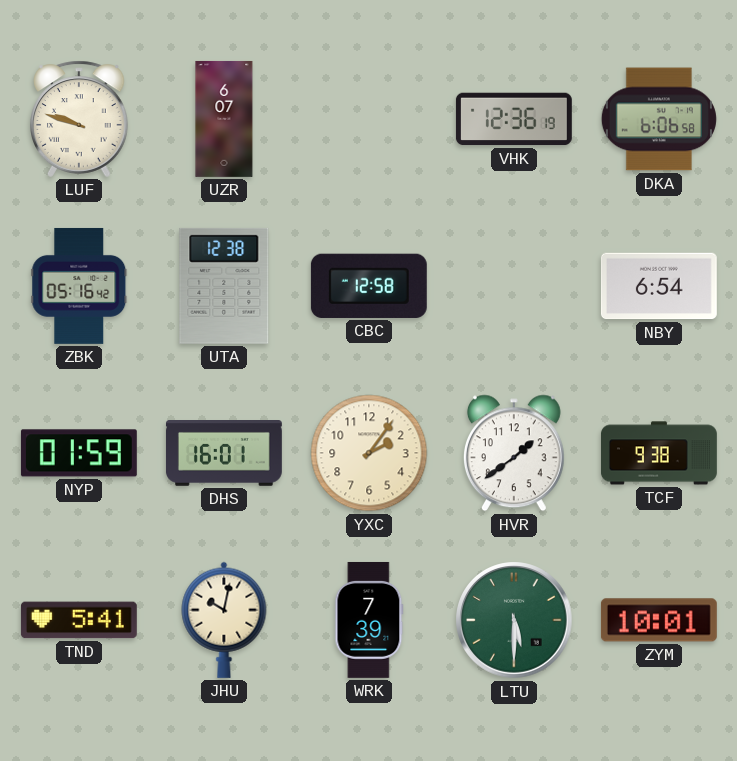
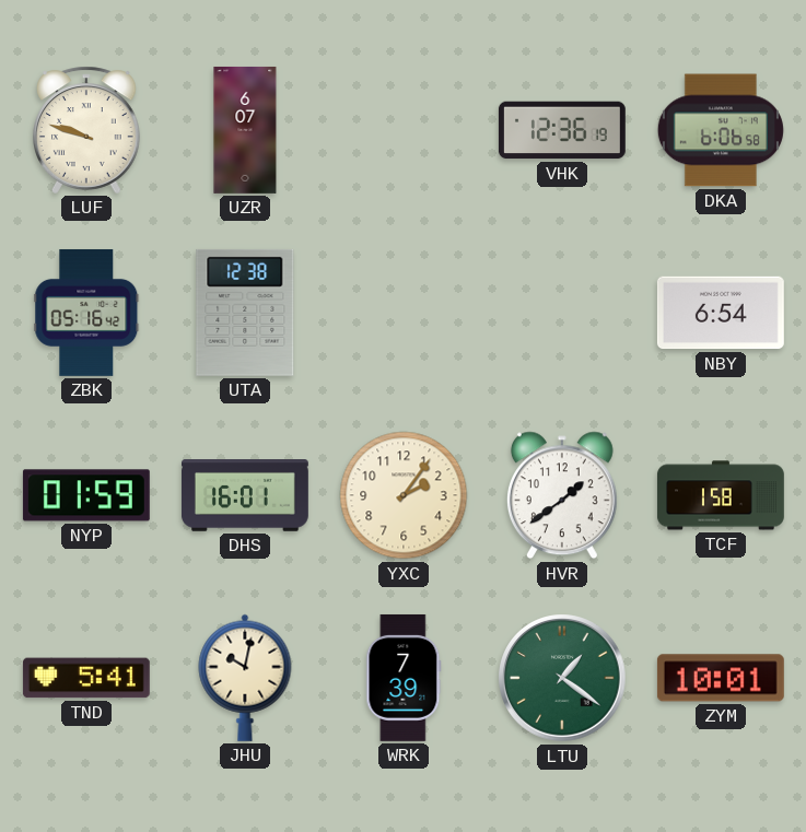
CBC: 12:58 -> none
TCF: 9:38 -> 1:58
LTU: 5:30 -> 1:21
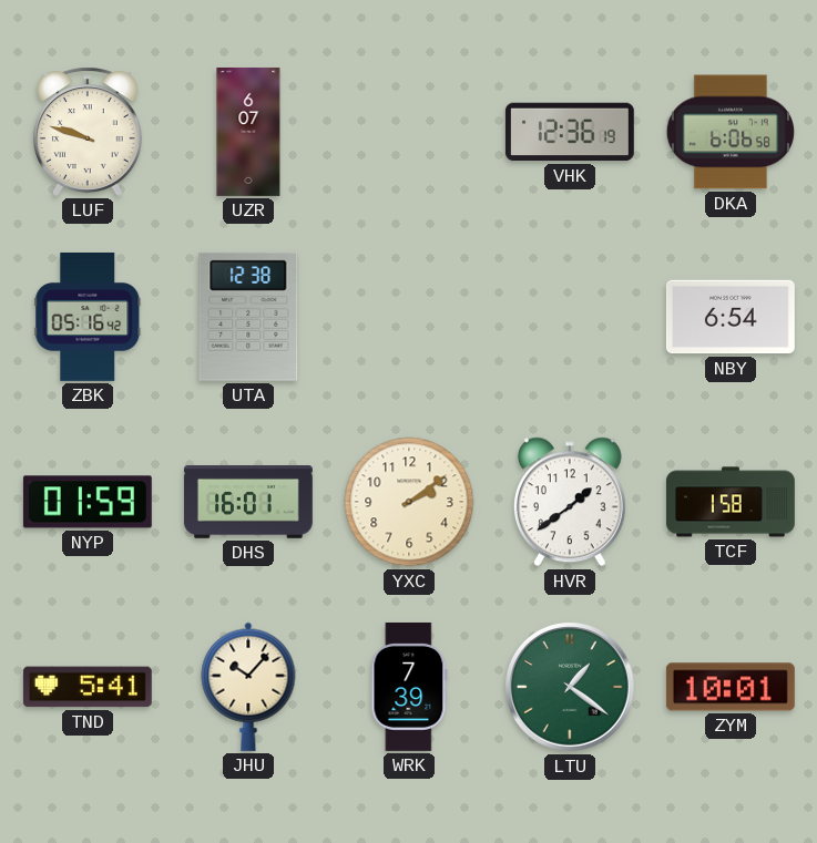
YXC: 2:06 -> 2:09
JHU: 10:02 -> 10:07
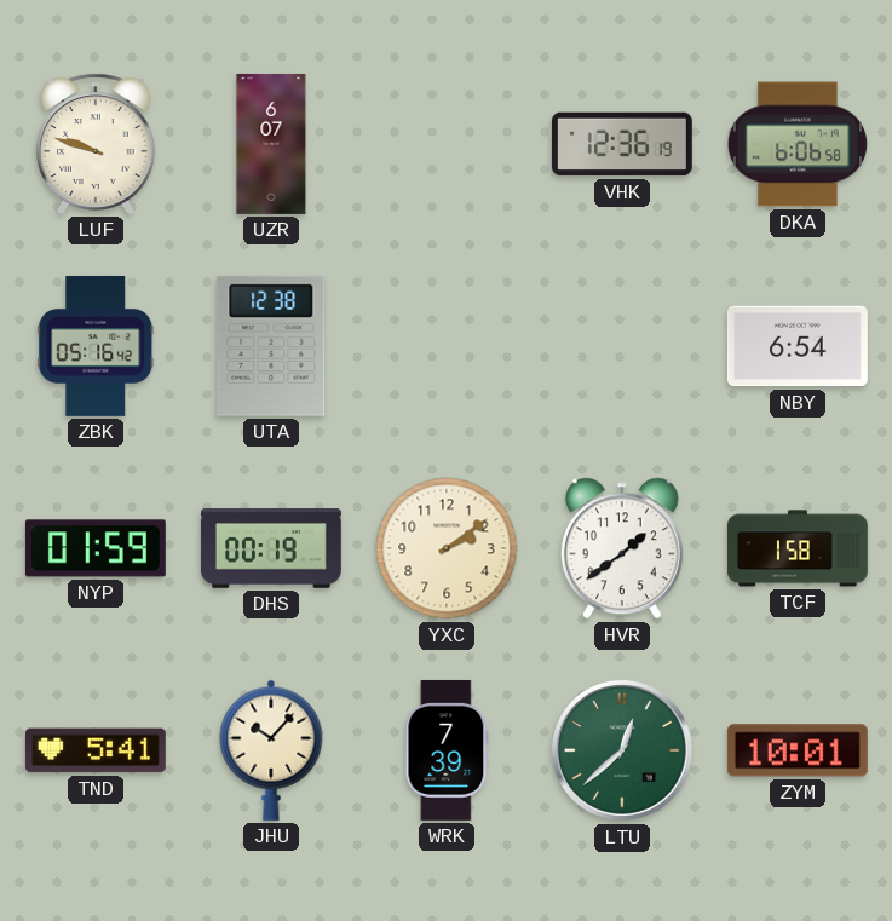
DHS: 16:01 -> 00:19
LTU: 1:21 -> 12:38
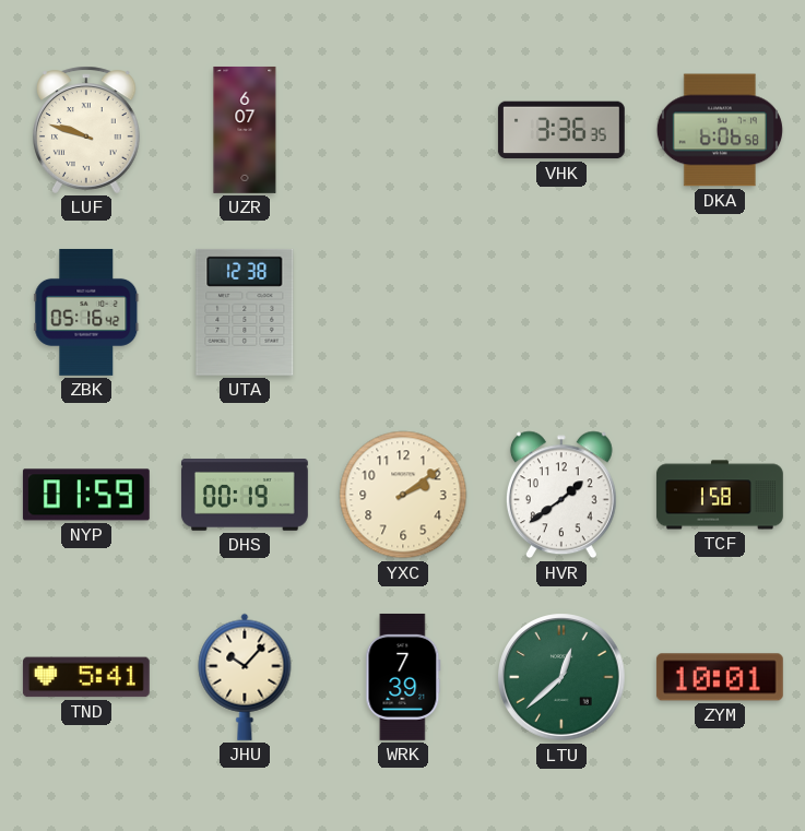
VHK: 12:36 -> 3:36
NBY: 6:54 -> none
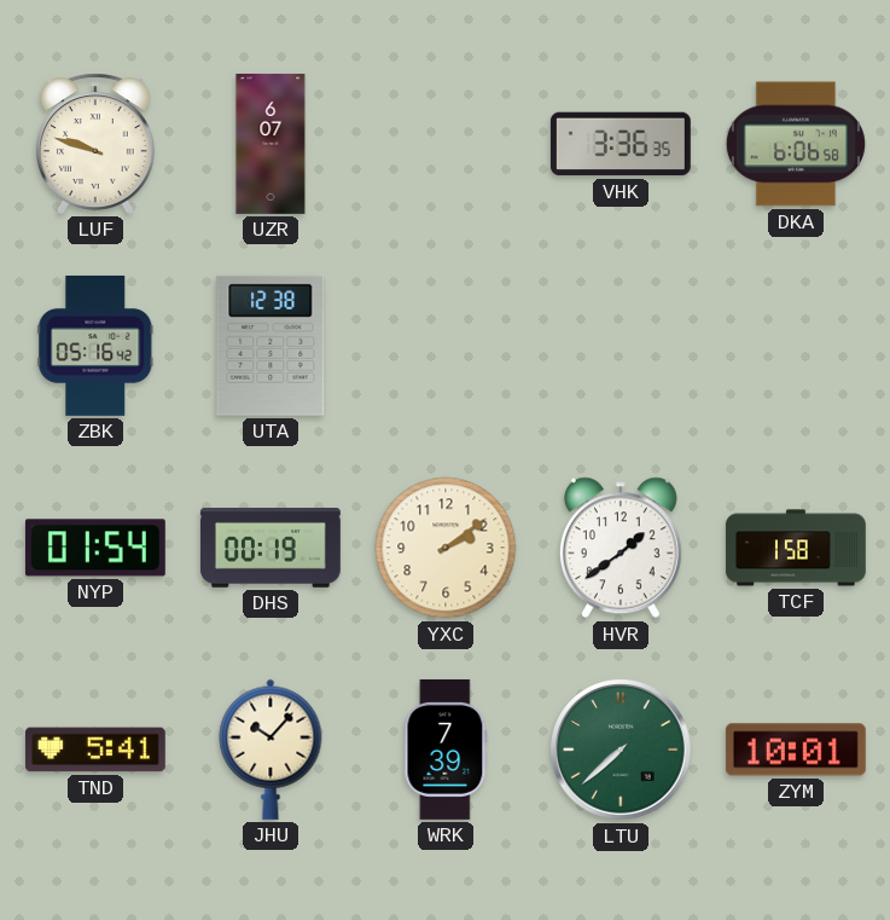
NYP: 01:59 -> 01:54
LTU: 12:38 -> 7:38
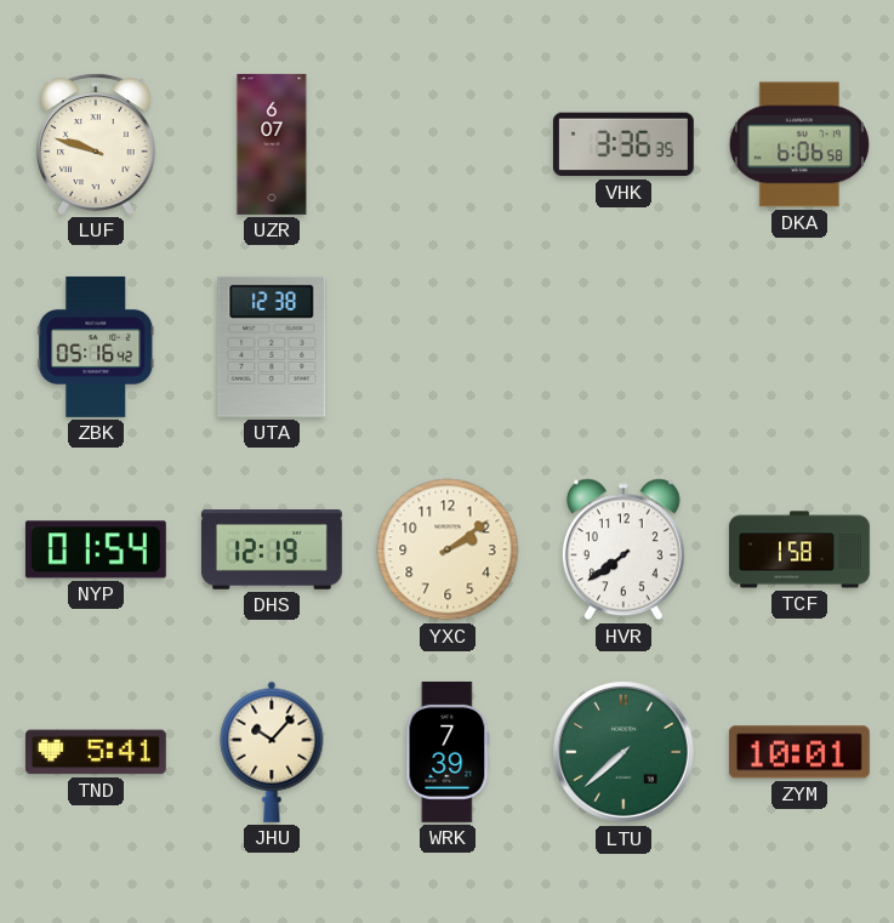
DHS: 00:19 -> 12:19
HVR: 1:39 -> 7:39
